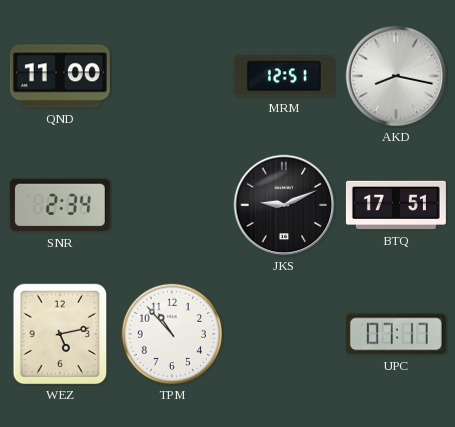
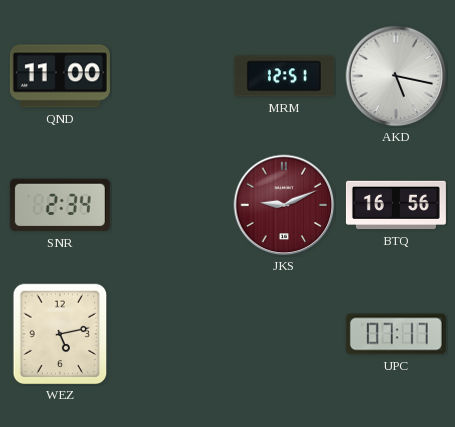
AKD: 8:17 -> 5:17
JKS dial: black -> burgundy
BTQ: 17:51 -> 16:56
TPM: 10:53 -> none
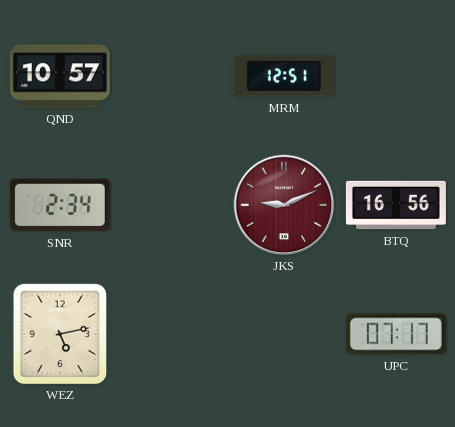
QND: 11:00 -> 10:57
AKD: 5:17 -> none
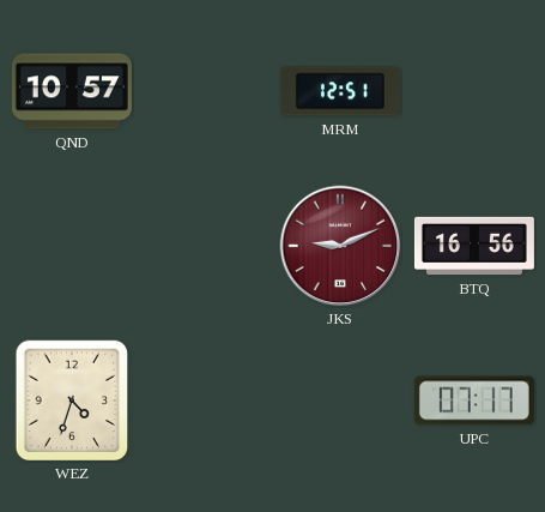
SNR: 2:34 -> none
WEZ: 5:13 -> 4:33
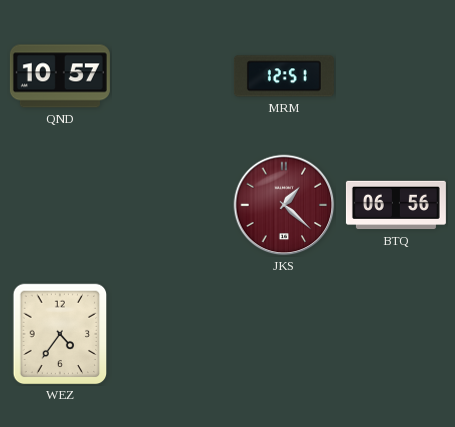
JKS: 9:11 -> 1:22
BTQ: 16:56 -> 06:56
WEZ: 4:33 -> 4:36
UPC: 07:17 -> none
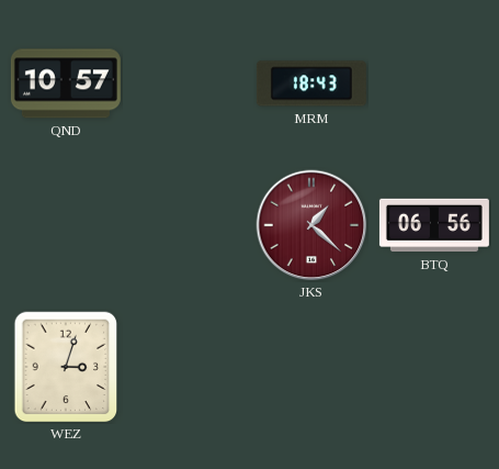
MRM: 12:51 -> 18:43
WEZ: 4:36 -> 3:03
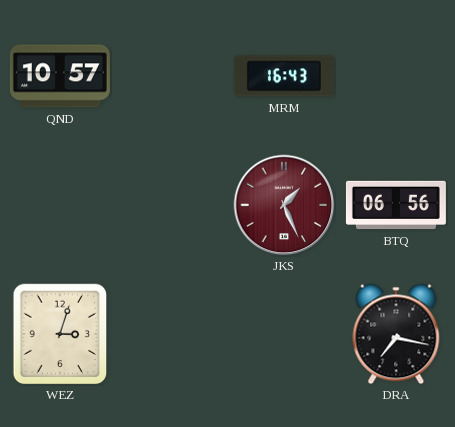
MRM: 18:43 -> 16:43
JKS: 1:22 -> 1:26
DRA: none -> 7:17
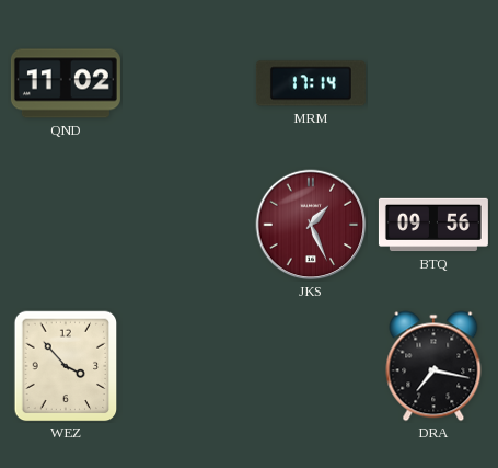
QND: 10:57 -> 11:02
MRM: 16:43 -> 17:14
BTQ: 06:56 -> 09:56
WEZ: 3:03 -> 3:53
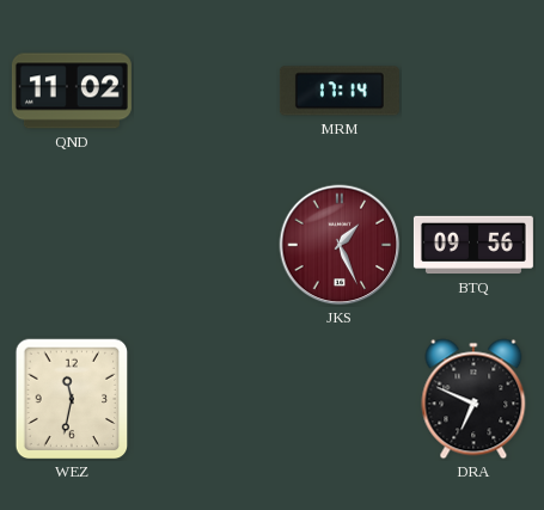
WEZ: 3:53 -> 11:32
DRA: 7:17 -> 6:49
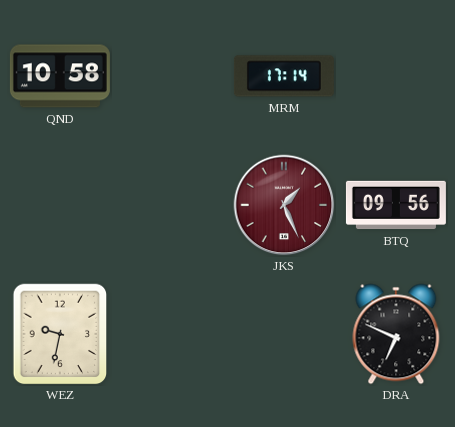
QND: 11:02 -> 10:58
WEZ: 11:32 -> 9:32
